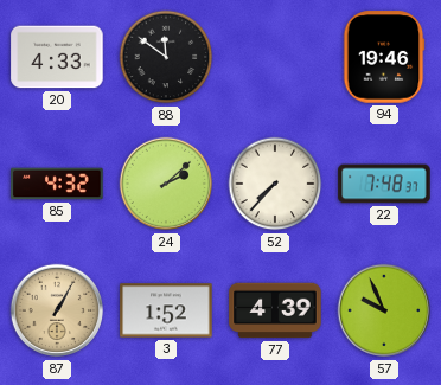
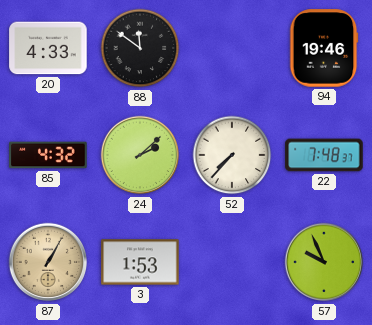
3: 1:52 -> 1:53
77: 4:39 -> none
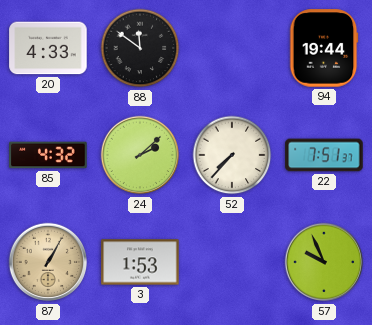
94: 19:46 -> 19:44
22: 7:48 -> 7:51
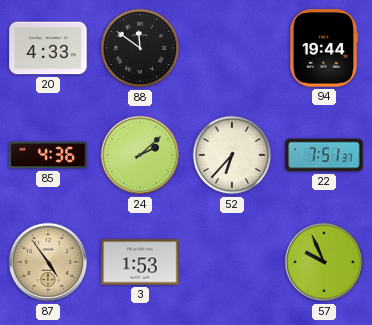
85: 4:32 -> 4:36
52: 7:37 -> 6:37
87: 1:05 -> 4:54
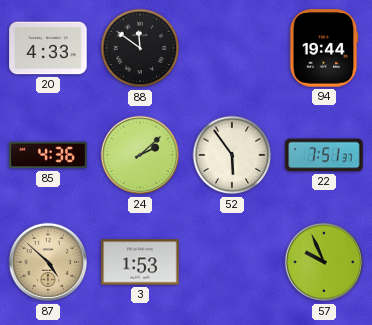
52: 6:37 -> 5:54
87: 4:54 -> 4:52
